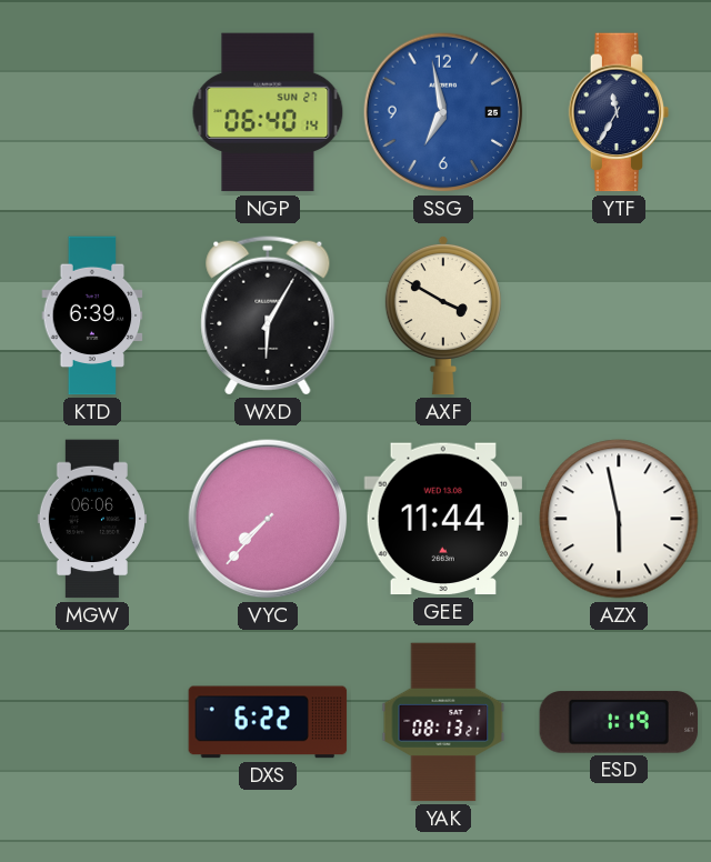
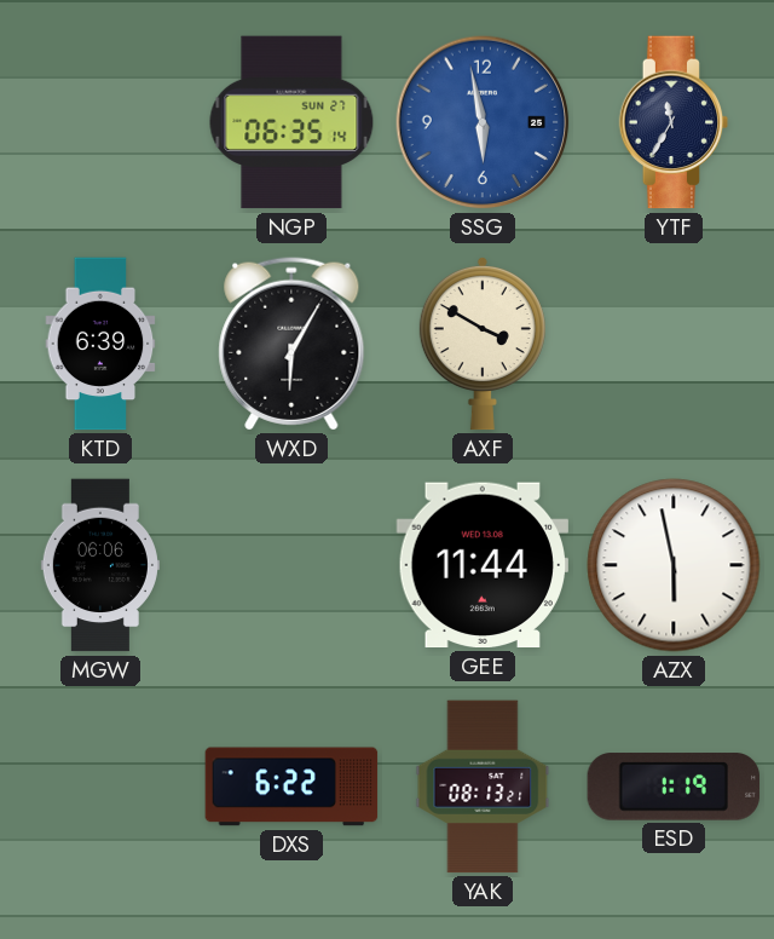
NGP: 06:40 -> 06:35
SSG: 6:58 -> 5:58
VYC: 7:37 -> none
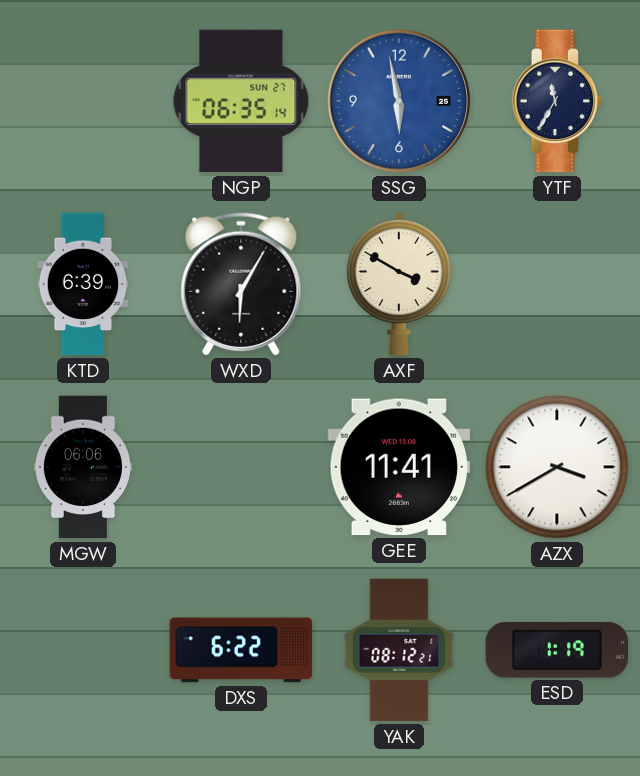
GEE: 11:44 -> 11:41
AZX: 5:58 -> 3:40
YAK: 08:13 -> 08:12
